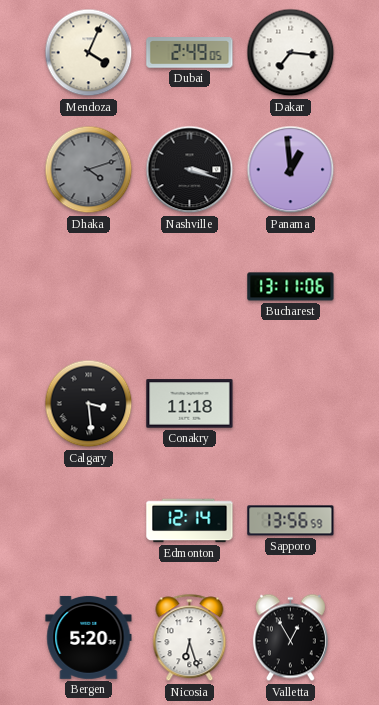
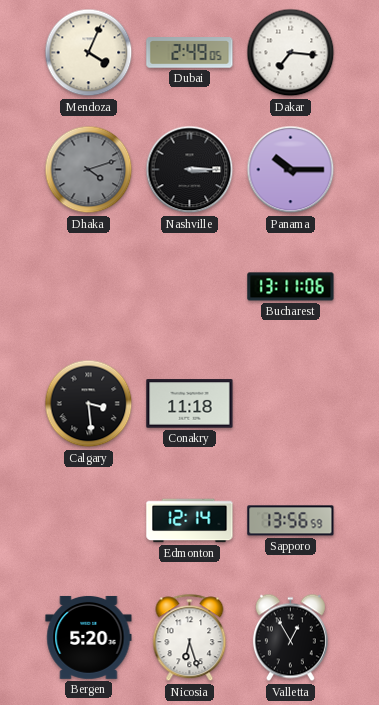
Nashville: 3:18 -> 3:15
Panama: 12:59 -> 10:15
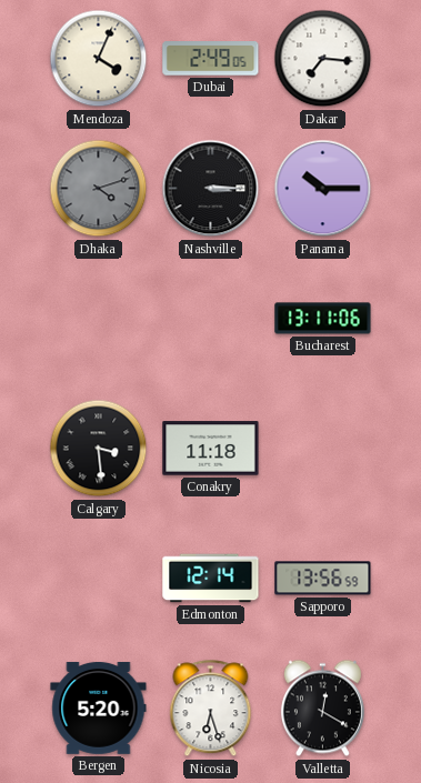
Valletta: 12:55 -> 12:20
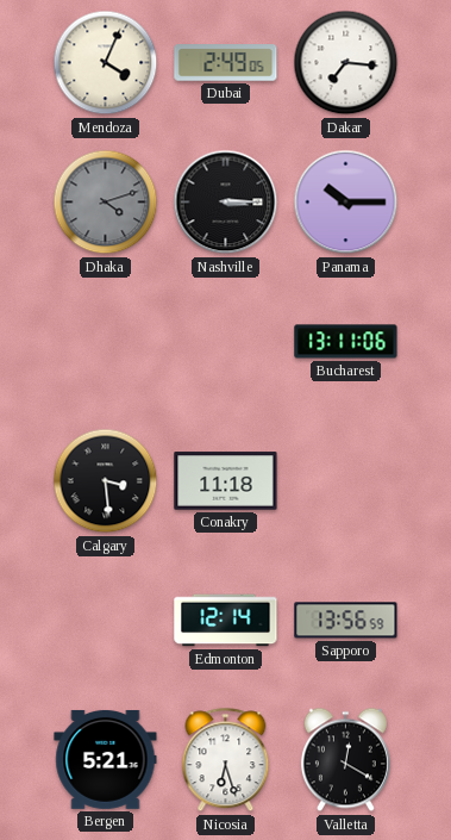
Bergen: 5:20 -> 5:21
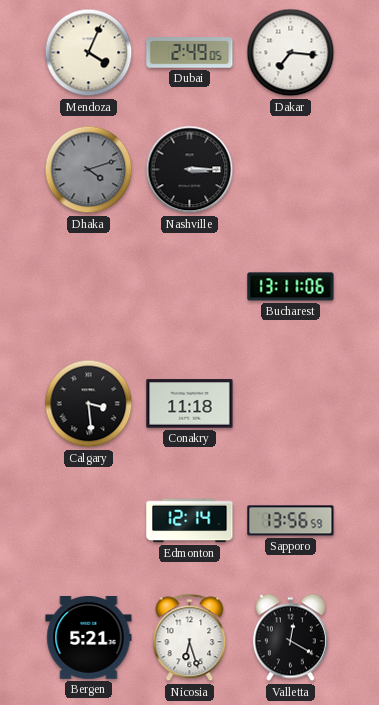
Panama: 10:15 -> none
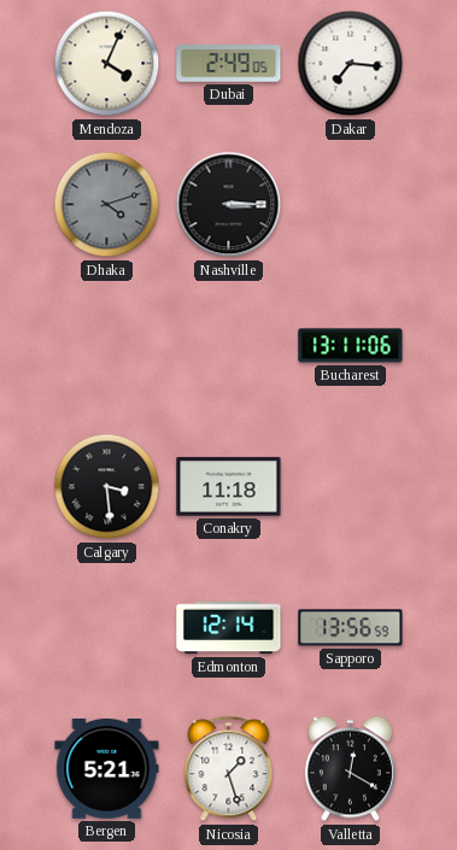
Nicosia: 6:27 -> 1:27
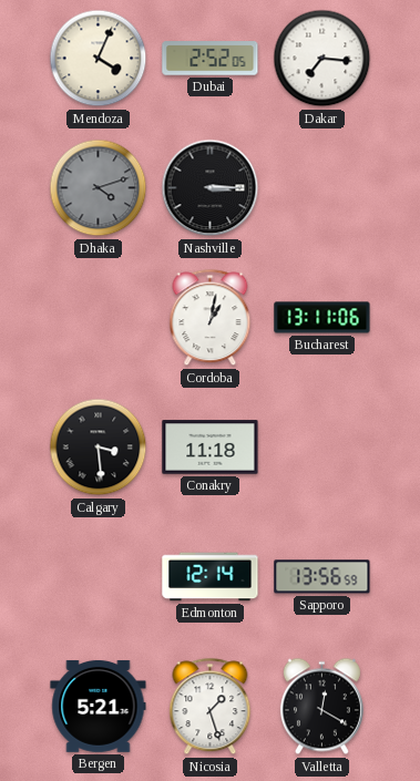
Dubai: 2:49 -> 2:52
Cordoba: none -> 1:02
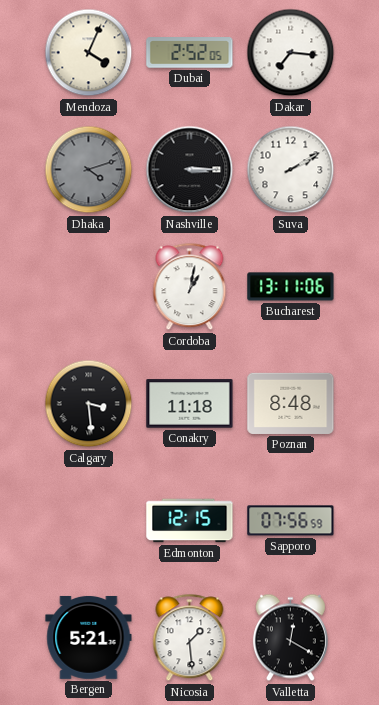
Suva: none -> 2:10
Poznan: none -> 8:48
Edmonton: 12:14 -> 12:15
Sapporo: 13:56 -> 07:56
Nicosia: 1:27 -> 1:29
